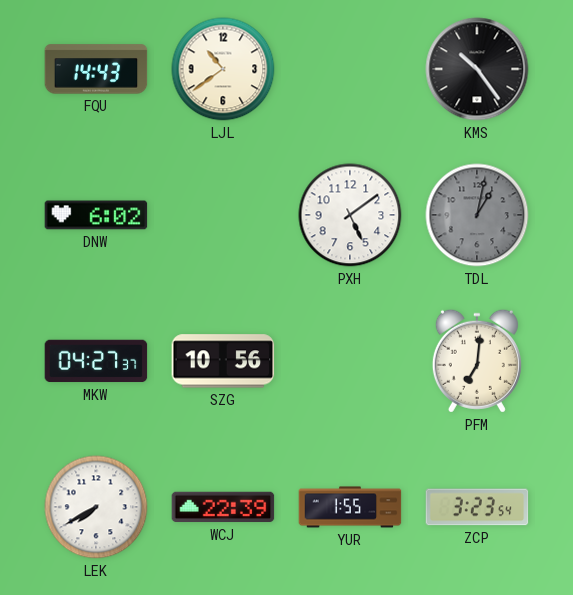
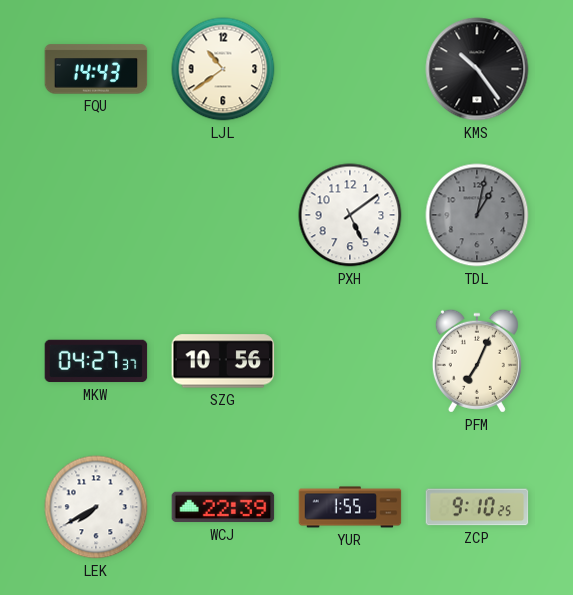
DNW: 6:02 -> none
PFM: 7:01 -> 7:04
ZCP: 3:23 -> 9:10
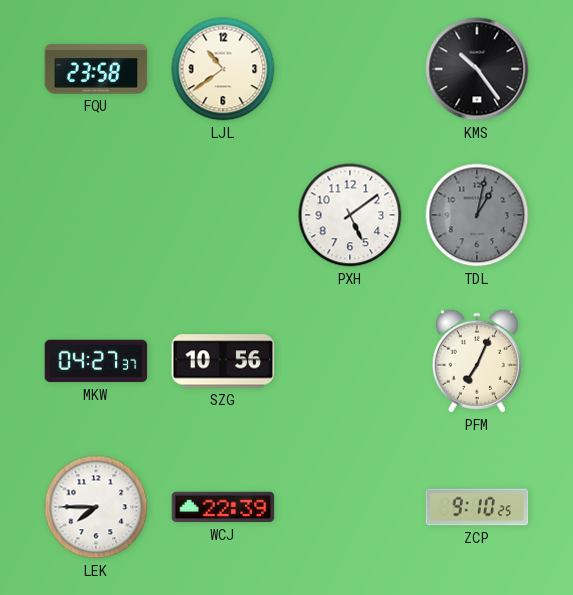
FQU: 14:43 -> 23:58
LEK: 7:40 -> 7:45
YUR: 1:55 -> none
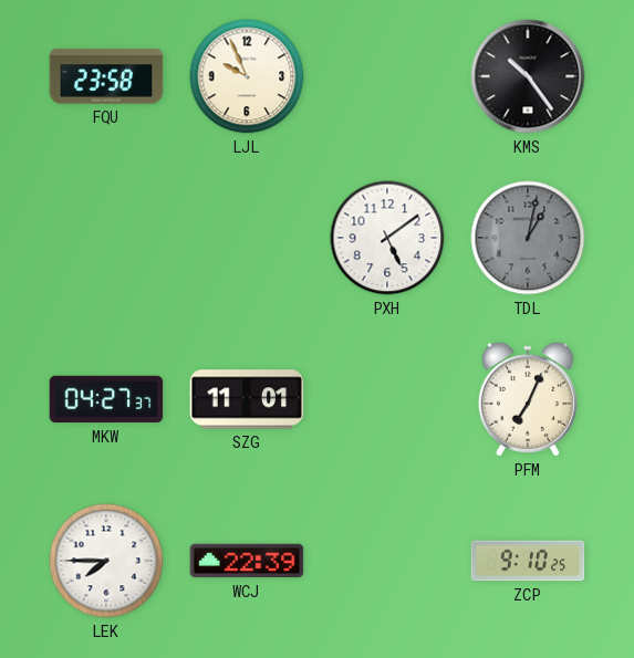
LJL: 10:39 -> 9:56
SZG: 10:56 -> 11:01
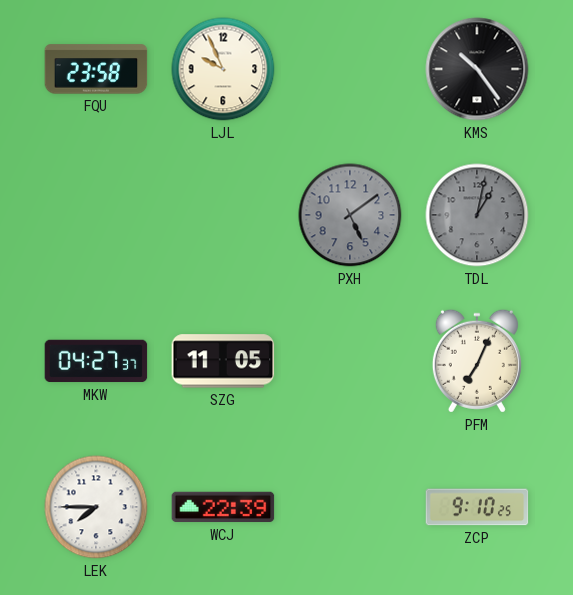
PXH dial: white -> grey
SZG: 11:01 -> 11:05
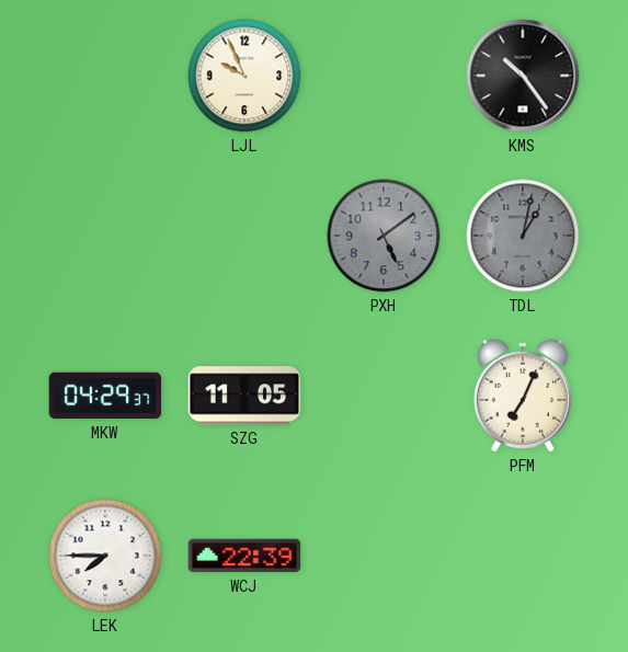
FQU: 23:58 -> none
MKW: 04:27 -> 04:29
ZCP: 9:10 -> none
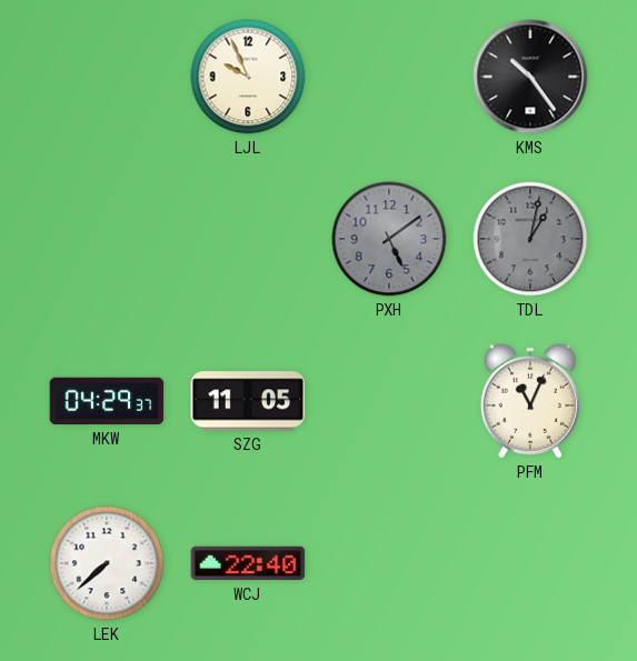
PFM: 7:04 -> 11:04
LEK: 7:45 -> 7:38
WCJ: 22:39 -> 22:40
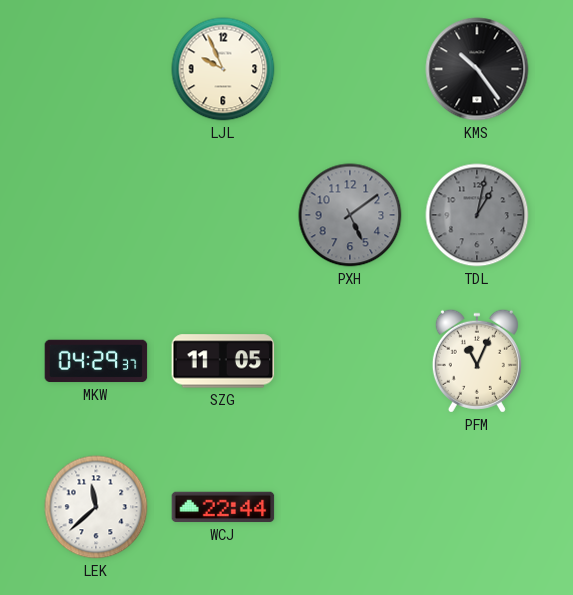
LEK: 7:38 -> 11:38
WCJ: 22:40 -> 22:44
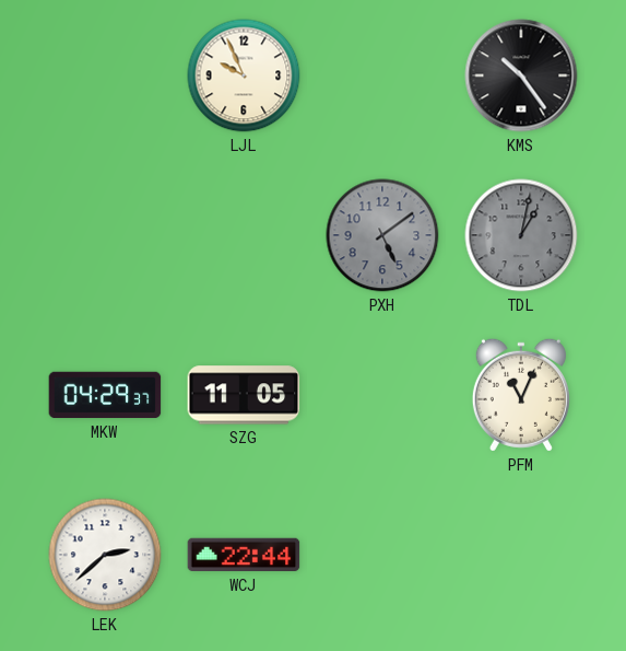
LEK: 11:38 -> 2:38
